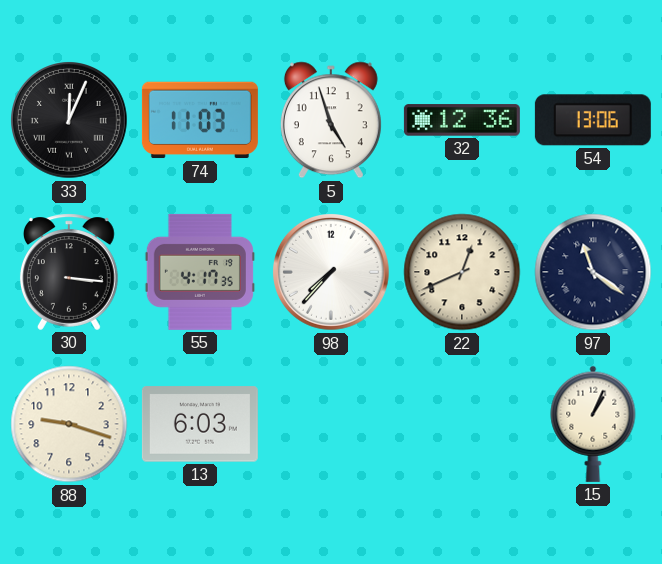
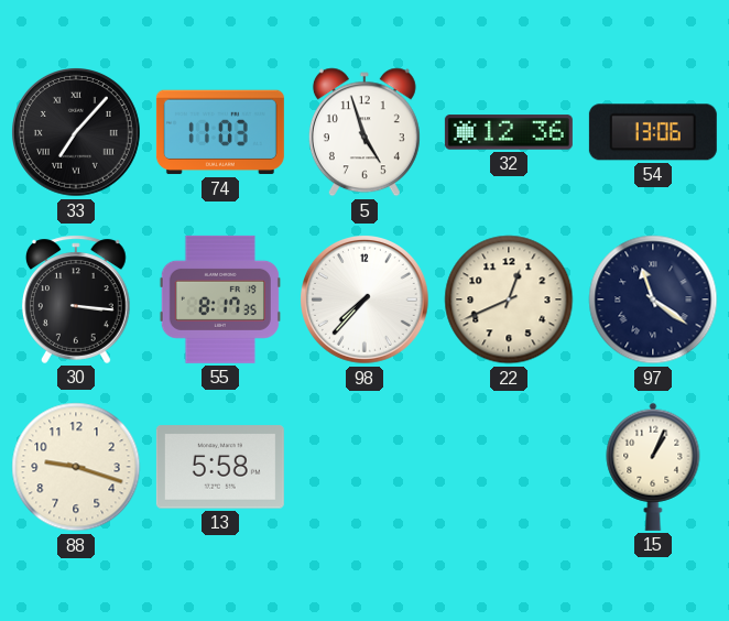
33: 12:04 -> 7:07
55: 4:17 -> 8:17
13: 6:03 -> 5:58
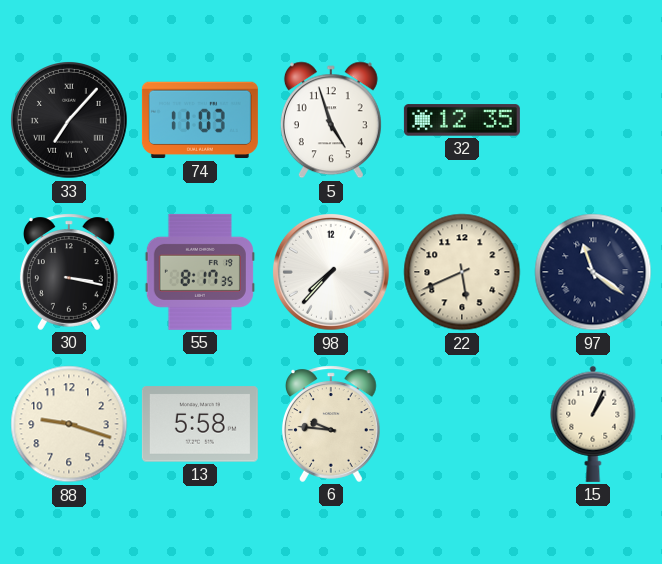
32: 12:36 -> 12:35
54: 13:06 -> none
30: 3:16 -> 3:17
22: 12:41 -> 5:41
6: none -> 9:46
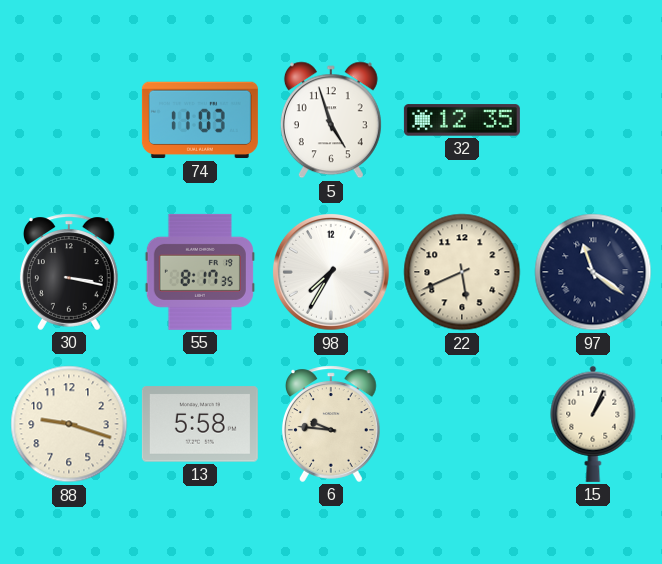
33: 7:07 -> none
98: 7:37 -> 7:35
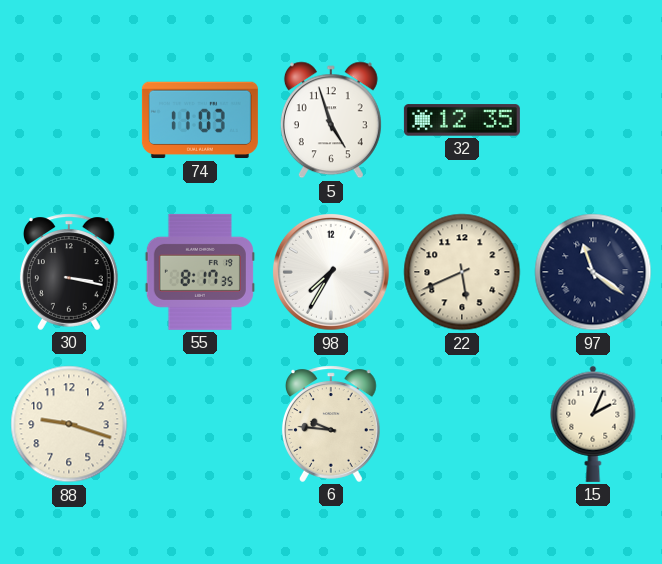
13: 5:58 -> none
15: 1:04 -> 2:04
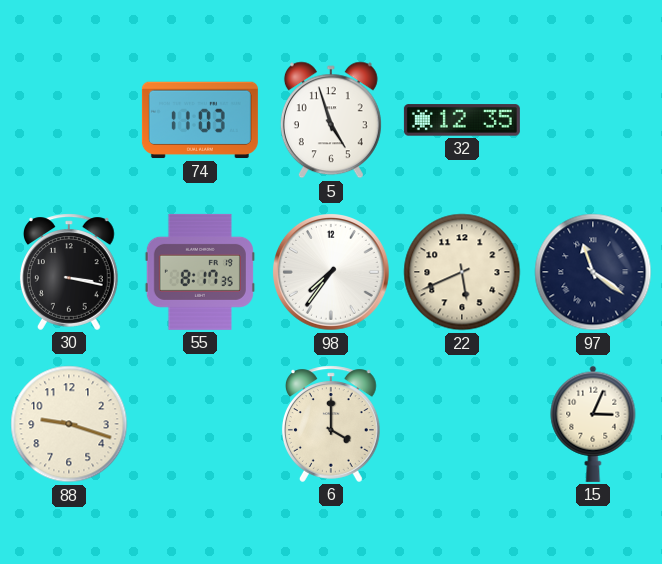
98: 7:35 -> 7:36
6: 9:46 -> 4:00
15: 2:04 -> 3:04
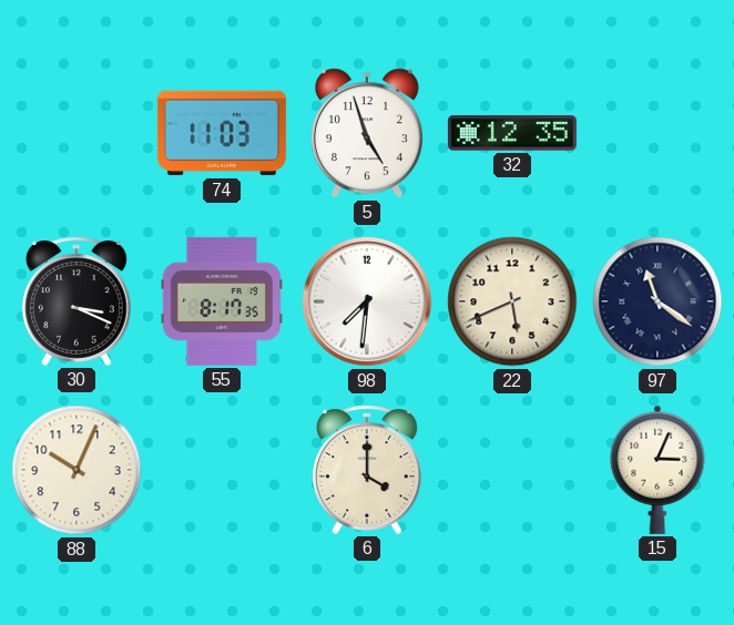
30: 3:17 -> 3:19
98: 7:36 -> 7:31
88: 9:18 -> 10:04
